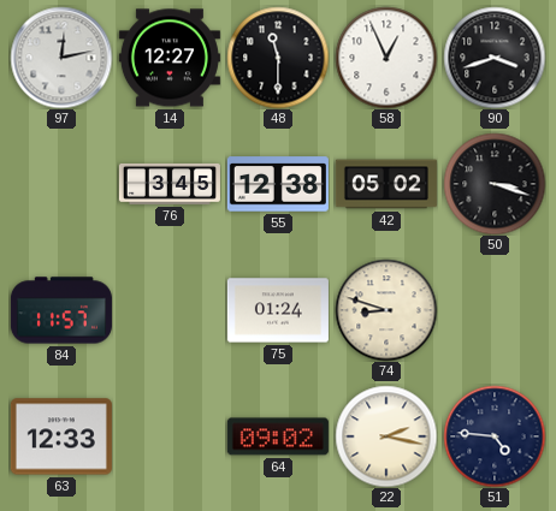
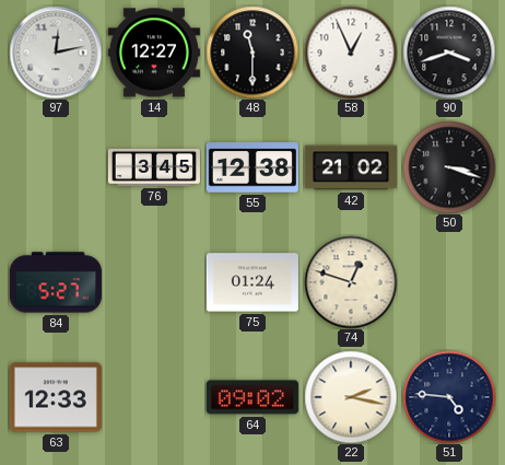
42: 05:02 -> 21:02
84: 11:57 -> 5:27
74: 8:48 -> 12:48
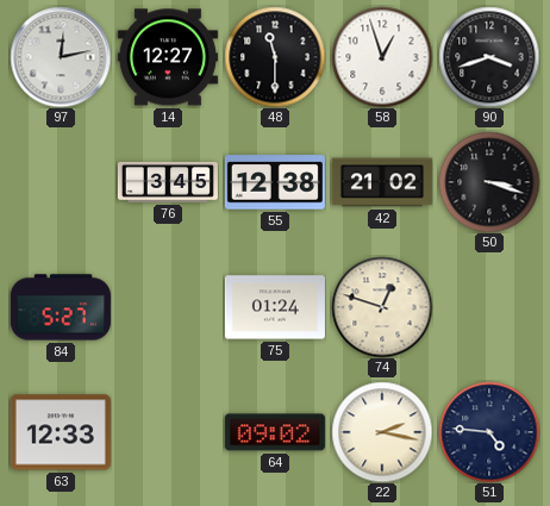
58: 12:56 -> 12:57
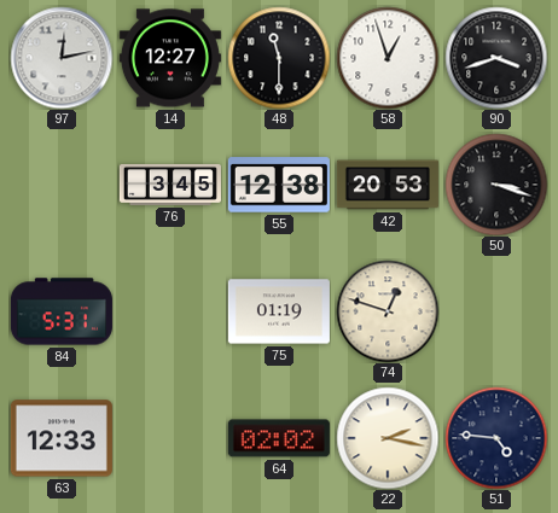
42: 21:02 -> 20:53
84: 5:27 -> 5:31
75: 01:24 -> 01:19
64: 09:02 -> 02:02
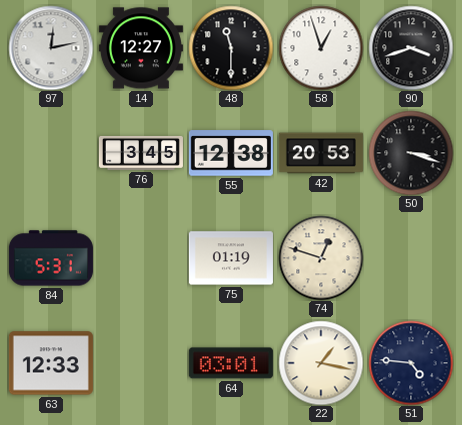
64: 02:02 -> 03:01
22: 2:17 -> 1:17
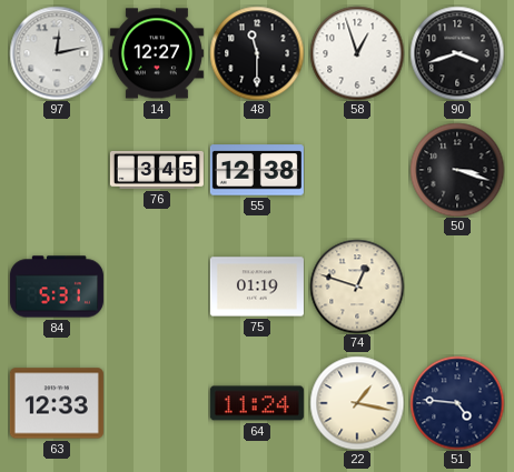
42: 20:53 -> none
64: 03:01 -> 11:24
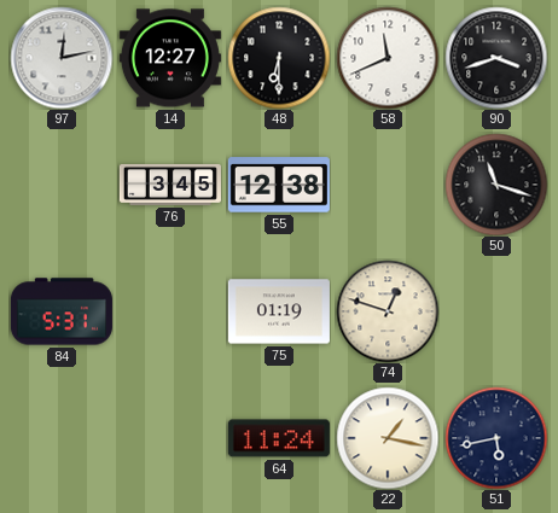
48: 11:30 -> 6:30
58: 12:57 -> 11:41
50: 3:18 -> 11:18
63: 12:33 -> none
51: 4:46 -> 5:43
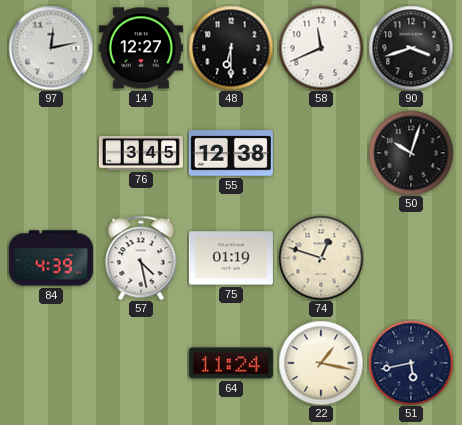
50: 11:18 -> 10:03
84: 5:31 -> 4:39
57: none -> 4:28
